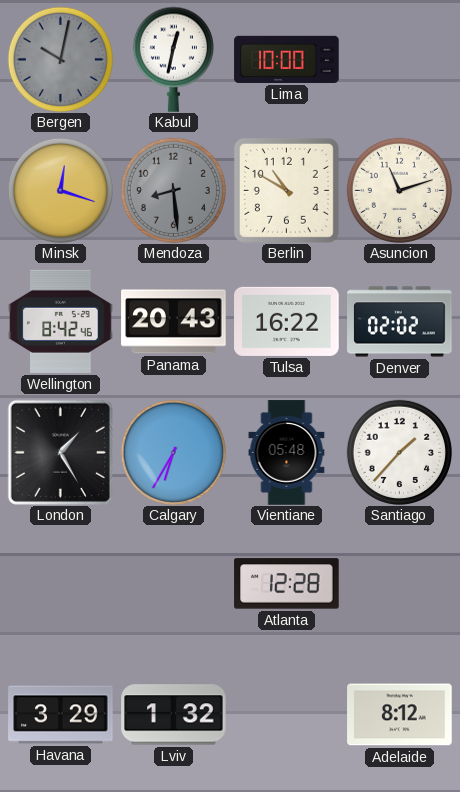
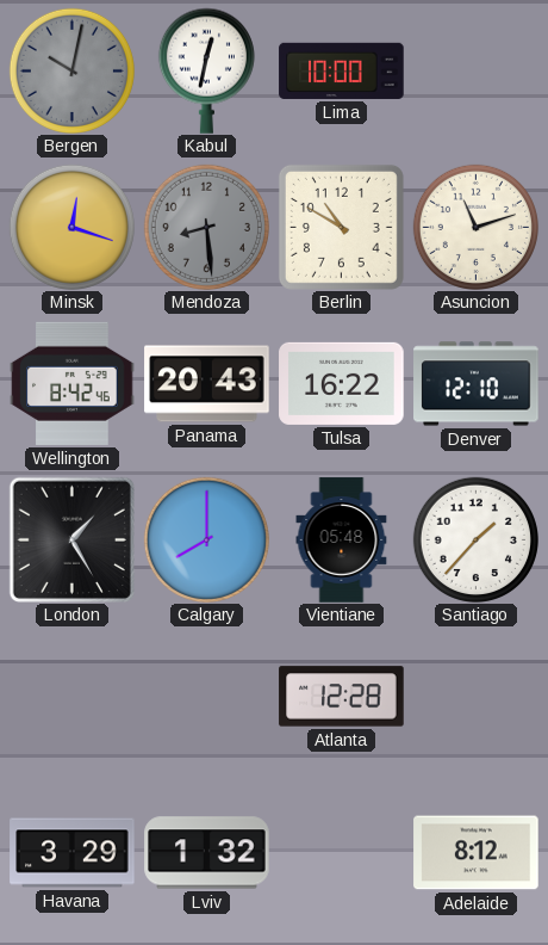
Denver: 02:02 -> 12:10
Calgary: 6:35 -> 8:00
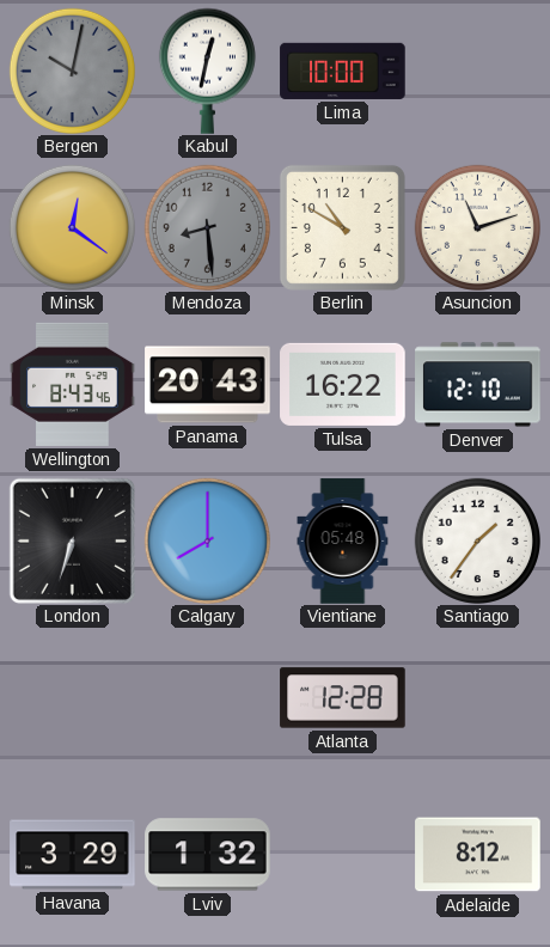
Minsk: 12:18 -> 12:21
Wellington: 8:42 -> 8:43
London: 1:25 -> 6:33
Santiago: 1:37 -> 1:36
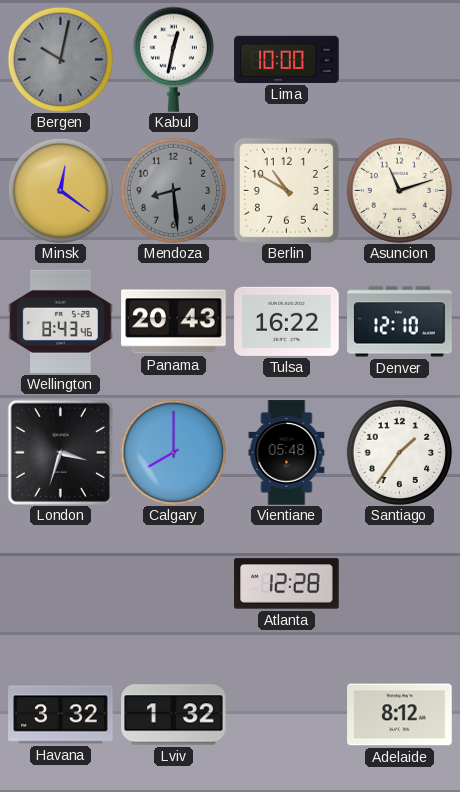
London: 6:33 -> 3:33
Havana: 3:29 -> 3:32
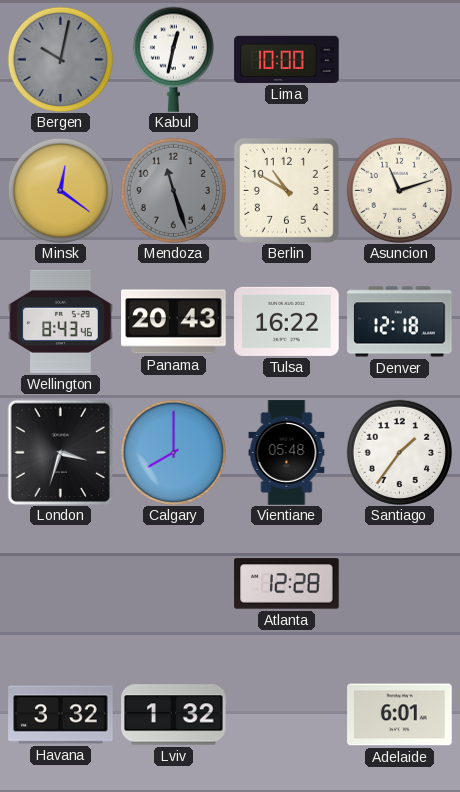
Mendoza: 8:29 -> 11:27
Denver: 12:10 -> 12:18
Adelaide: 8:12 -> 6:01
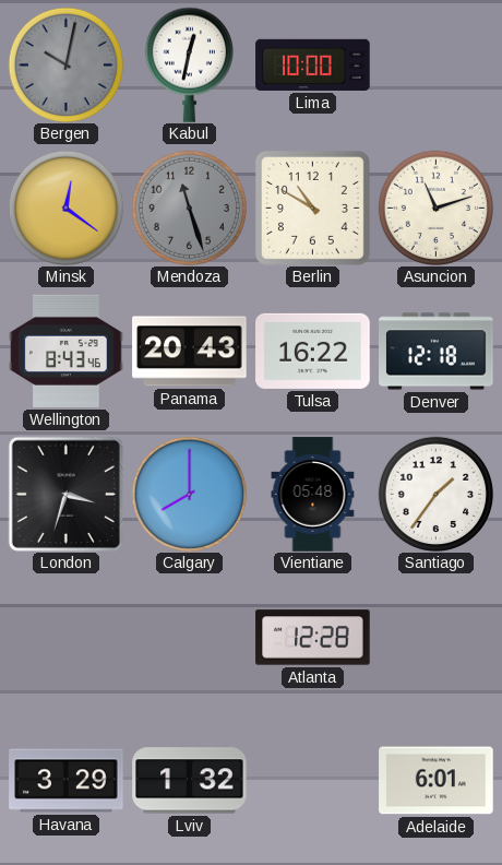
Havana: 3:32 -> 3:29
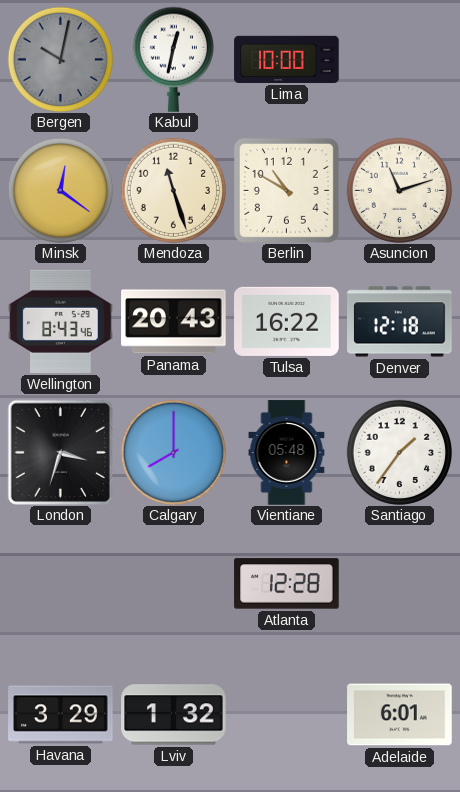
Mendoza dial: grey -> cream
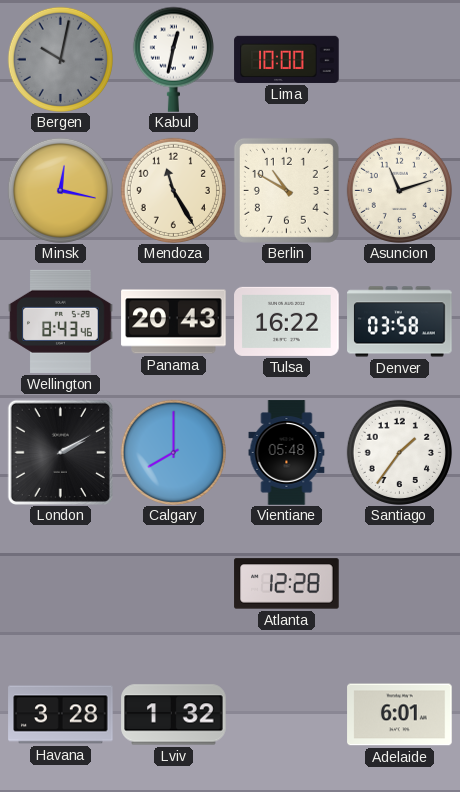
Minsk: 12:21 -> 12:17
Mendoza: 11:27 -> 11:25
Denver: 12:18 -> 03:58
London: 3:33 -> 2:10
Havana: 3:29 -> 3:28
